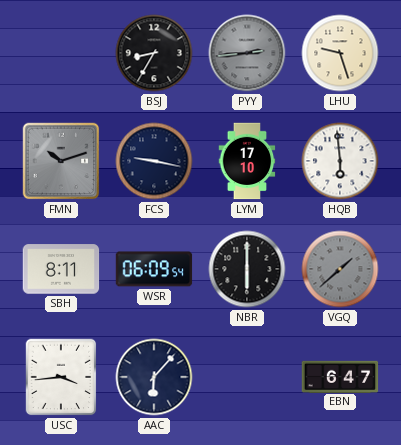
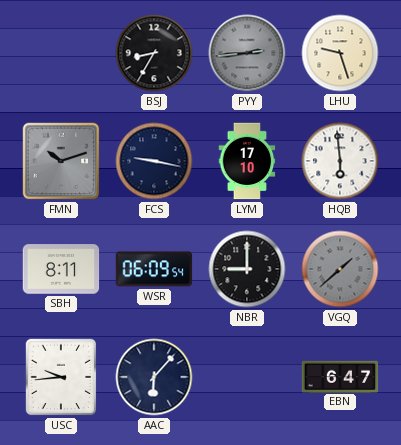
NBR: 6:00 -> 9:00
USC: 3:44 -> 9:44
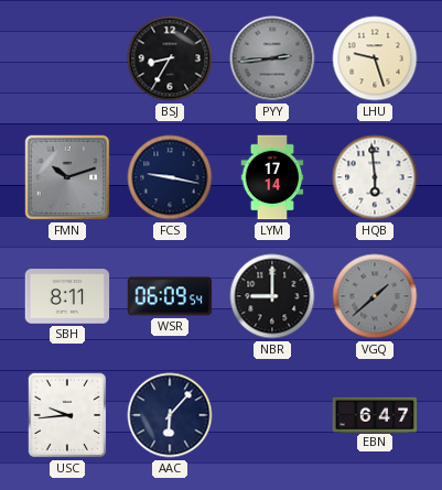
LYM: 17:10 -> 17:14
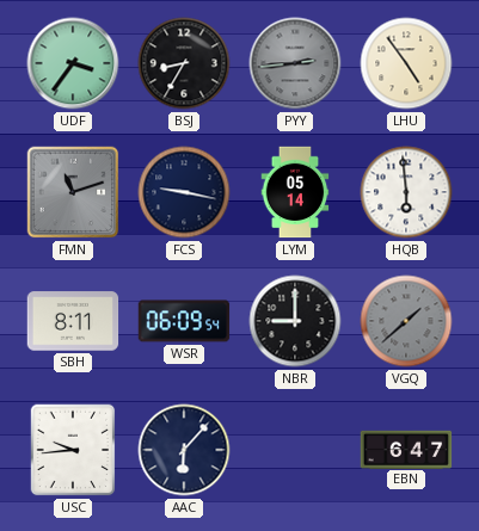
UDF: none -> 3:36
LHU: 9:27 -> 4:54
FMN: 10:12 -> 11:12
LYM: 17:14 -> 05:14
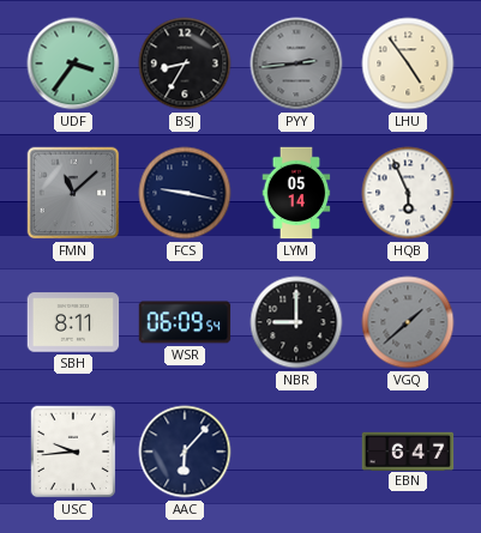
FMN: 11:12 -> 11:08
HQB: 5:59 -> 5:56
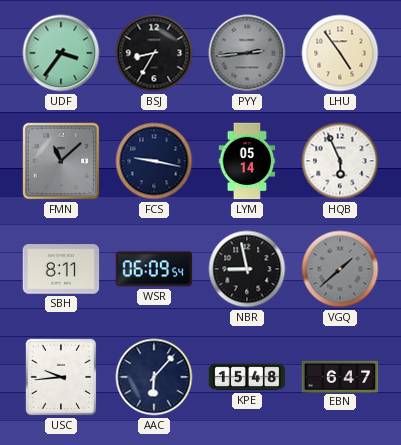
NBR: 9:00 -> 8:58
KPE: none -> 15:48
